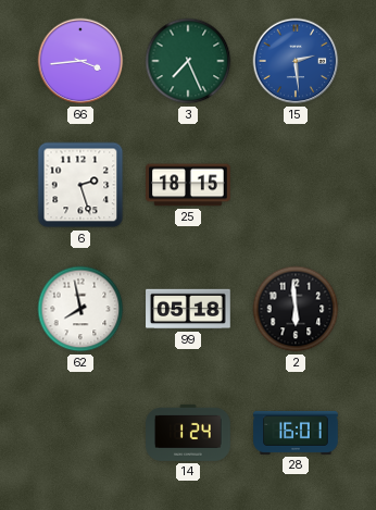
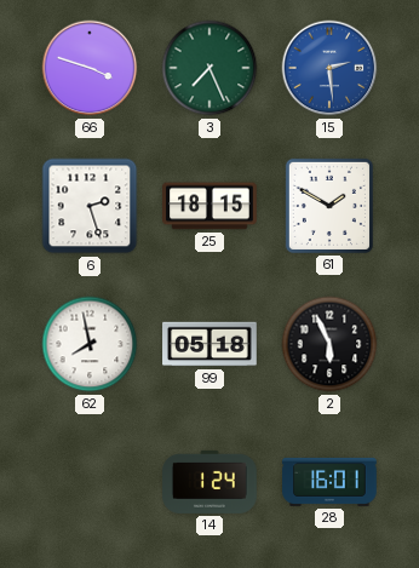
66: 3:44 -> 3:48
61: none -> 1:50
2: 5:59 -> 5:56
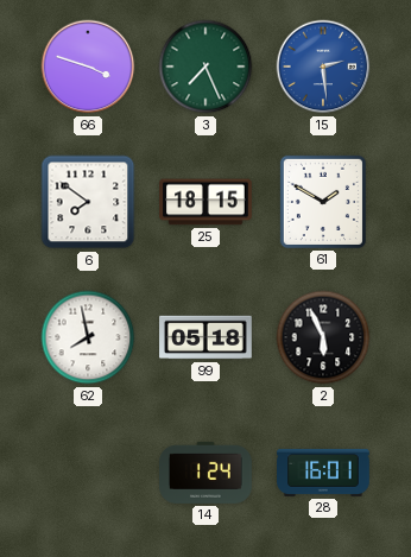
6: 2:27 -> 7:51
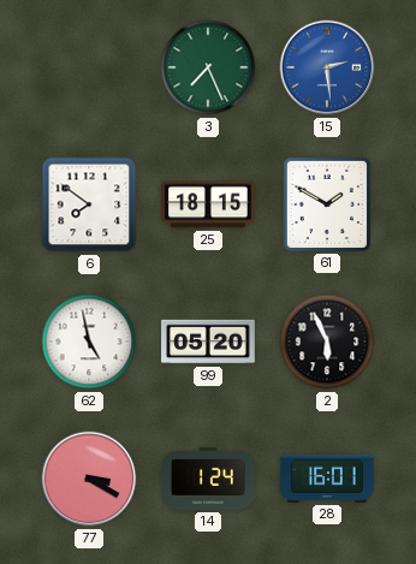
66: 3:48 -> none
62: 7:58 -> 4:58
99: 05:18 -> 05:20
77: none -> 3:20
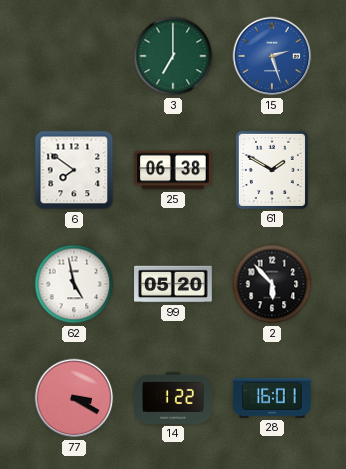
3: 7:26 -> 7:00
15: 2:29 -> 2:27
25: 18:15 -> 06:38
2: 5:56 -> 5:53
14: 1:24 -> 1:22
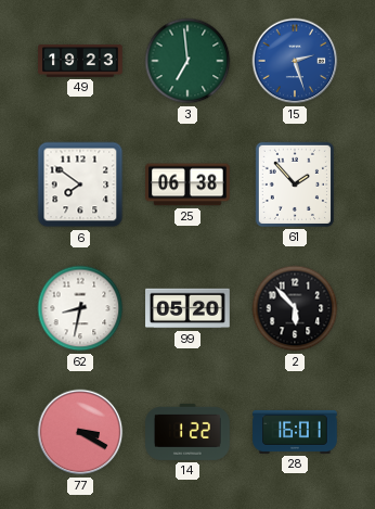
49: none -> 19:23
3: 7:00 -> 6:59
61: 1:50 -> 1:53
62: 4:58 -> 8:32
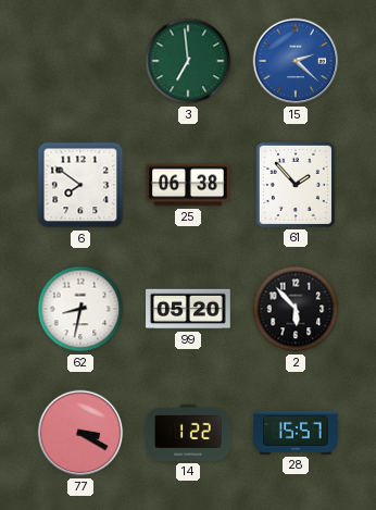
49: 19:23 -> none
15: 2:27 -> 2:22
28: 16:01 -> 15:57
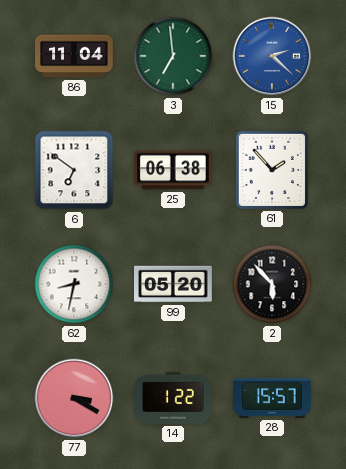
86: none -> 11:04
6: 7:51 -> 6:51
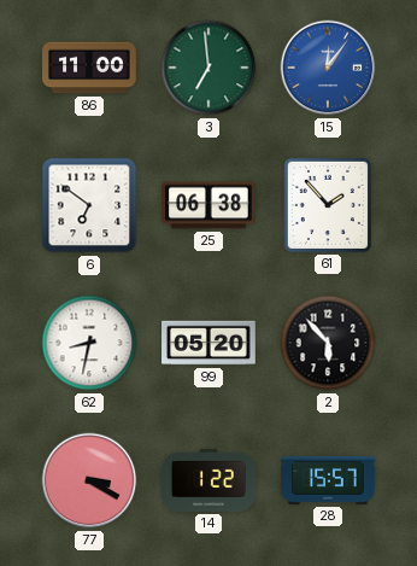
86: 11:04 -> 11:00
15: 2:22 -> 12:06
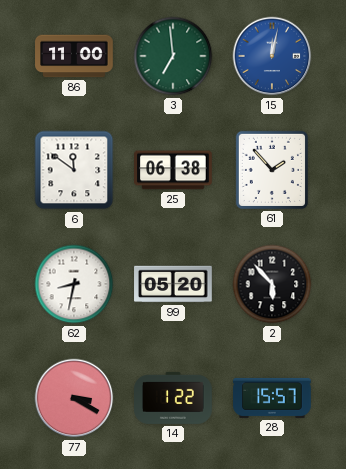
15: 12:06 -> 12:02
6: 6:51 -> 11:51
